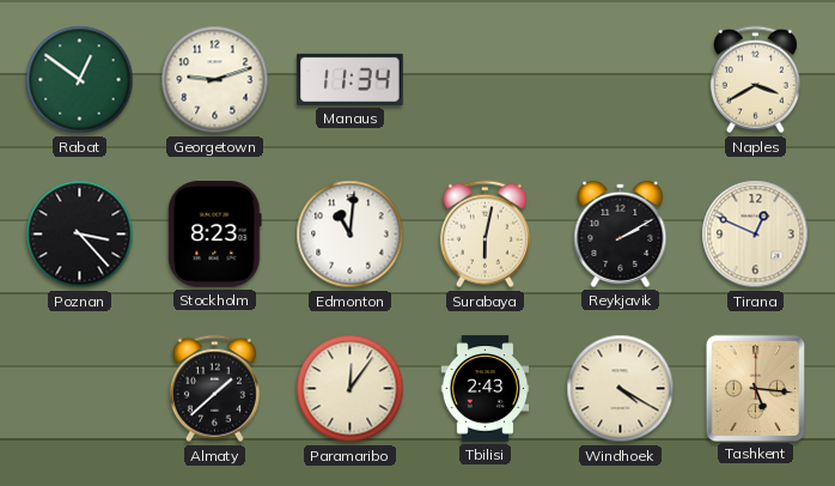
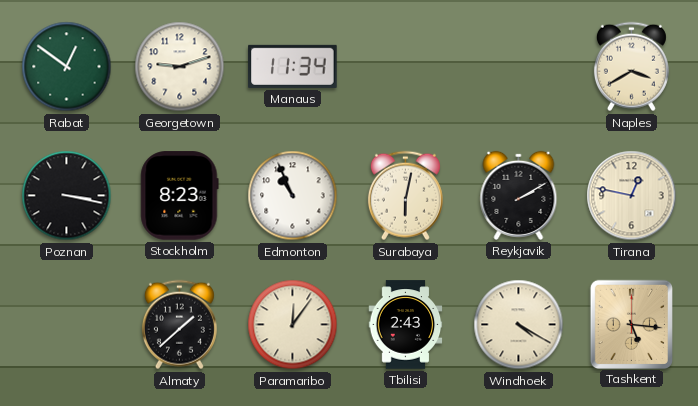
Poznan: 3:23 -> 3:17
Edmonton: 11:01 -> 10:56
Tirana: 12:49 -> 12:47
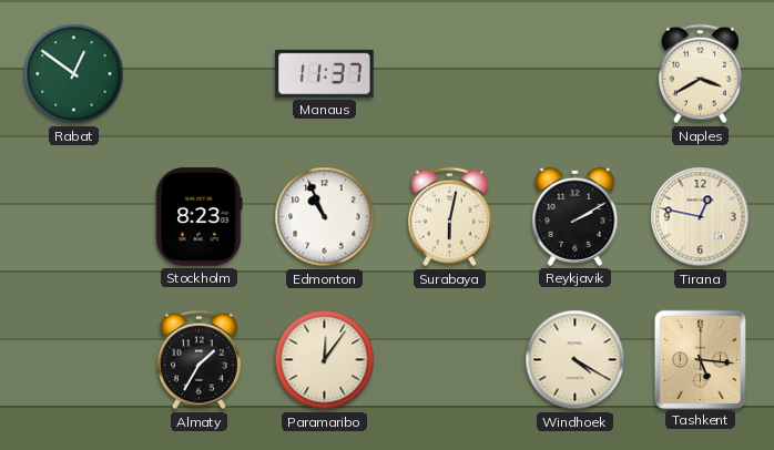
Georgetown: 9:12 -> none
Manaus: 11:34 -> 11:37
Poznan: 3:17 -> none
Almaty: 1:38 -> 1:35
Tbilisi: 2:43 -> none
